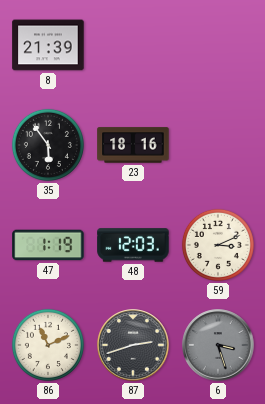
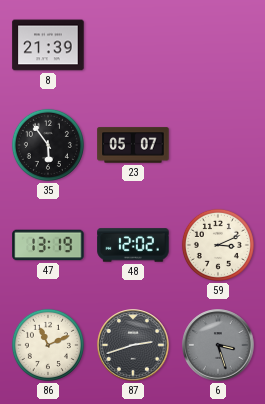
23: 18:16 -> 05:07
47: 1:19 -> 13:19
48: 12:03 -> 12:02
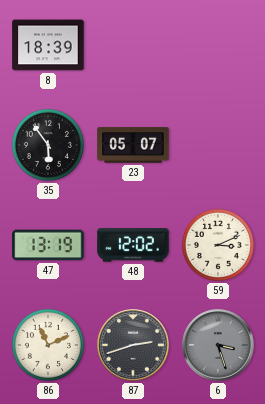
8: 21:39 -> 18:39
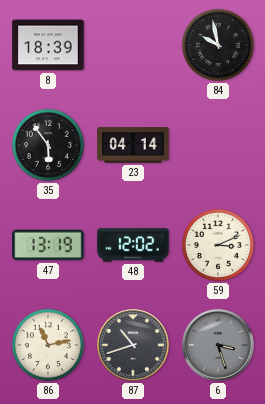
84: none -> 9:58
23: 05:07 -> 04:14
86: 11:11 -> 11:13
87: 2:42 -> 10:42
